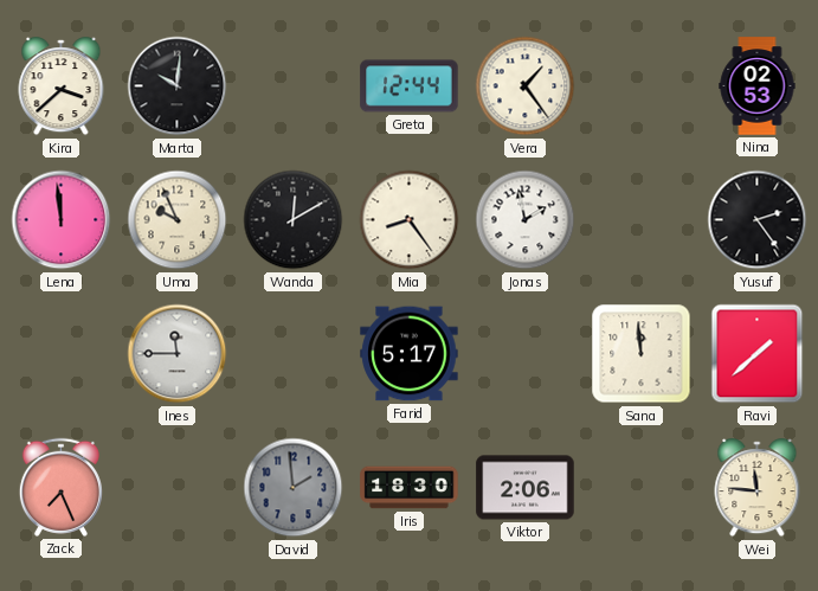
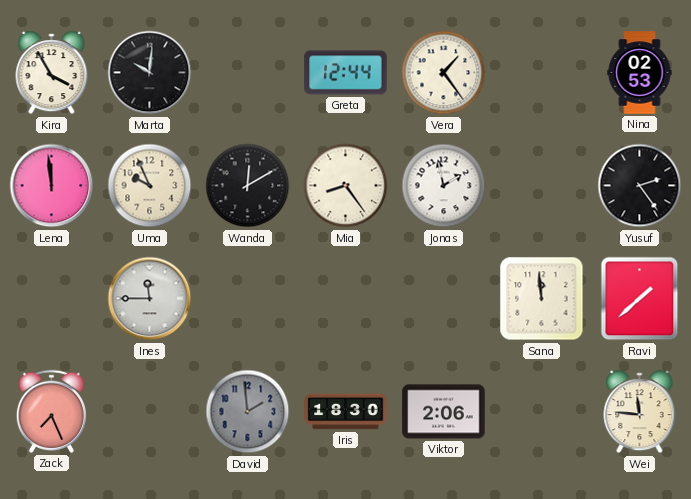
Kira: 3:38 -> 3:55
Farid: 5:17 -> none
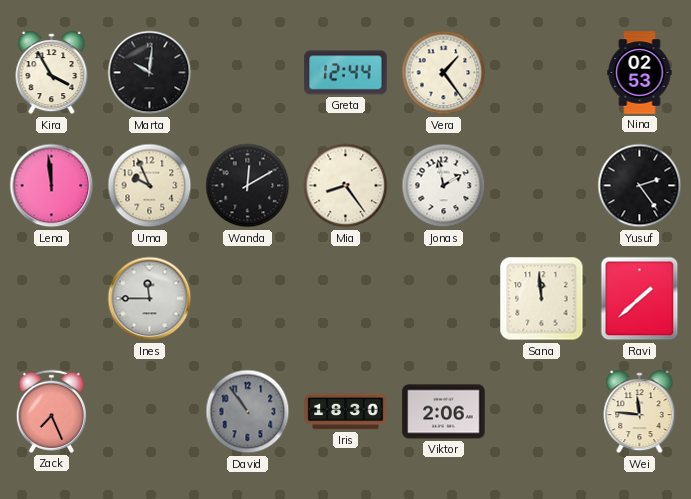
David: 1:59 -> 10:54
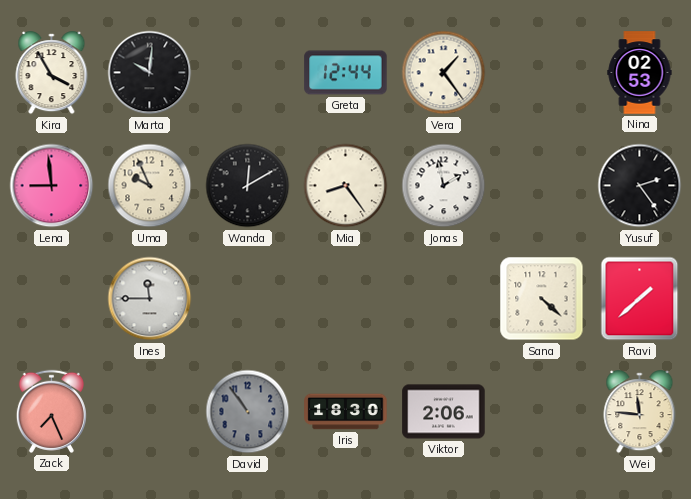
Lena: 11:59 -> 8:59
Sana: 11:59 -> 4:22
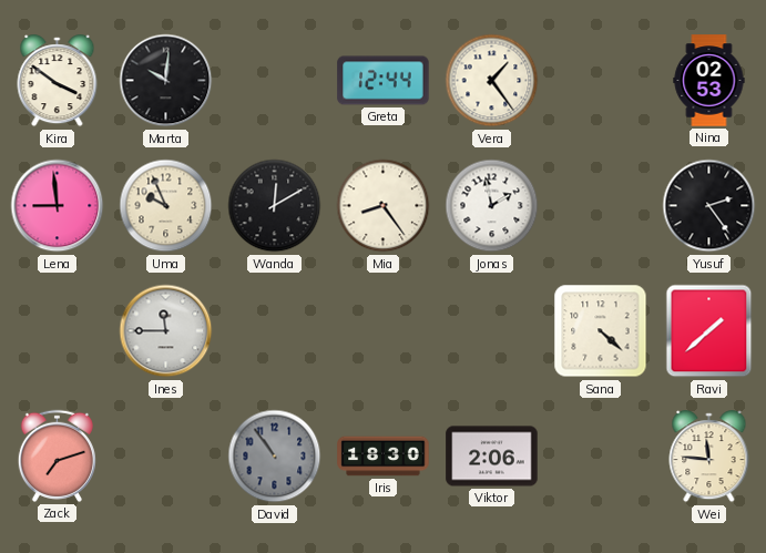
Kira: 3:55 -> 3:51
Zack: 7:26 -> 7:12
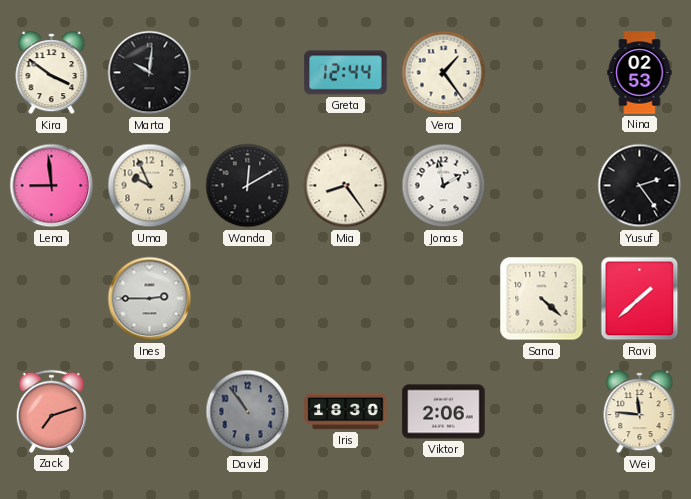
Ines: 11:45 -> 2:45
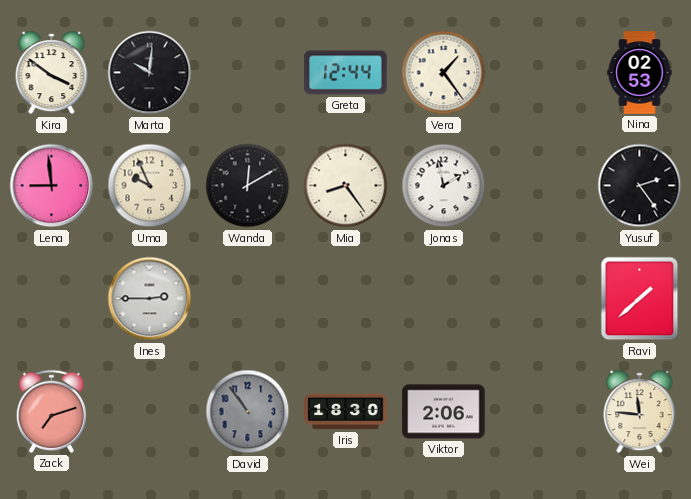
Sana: 4:22 -> none
